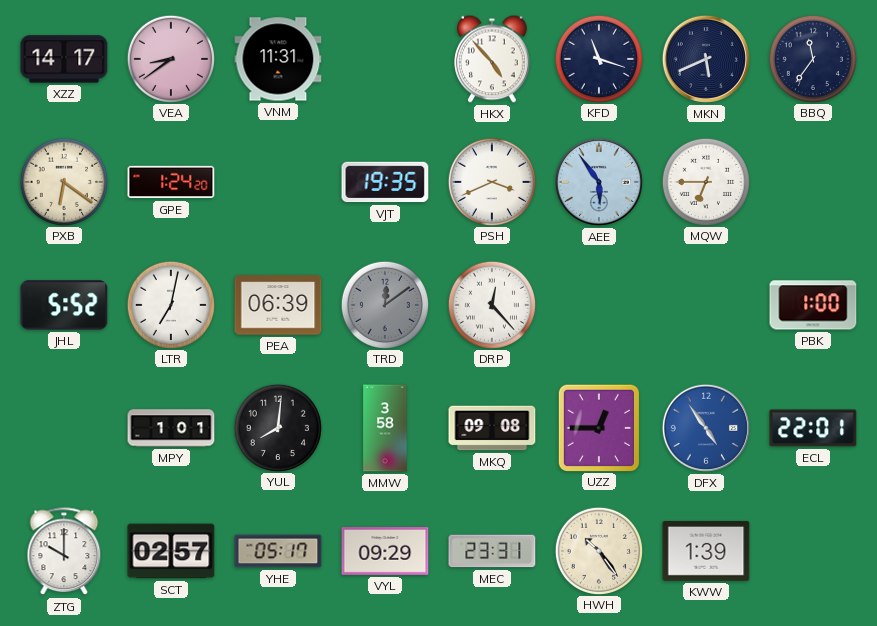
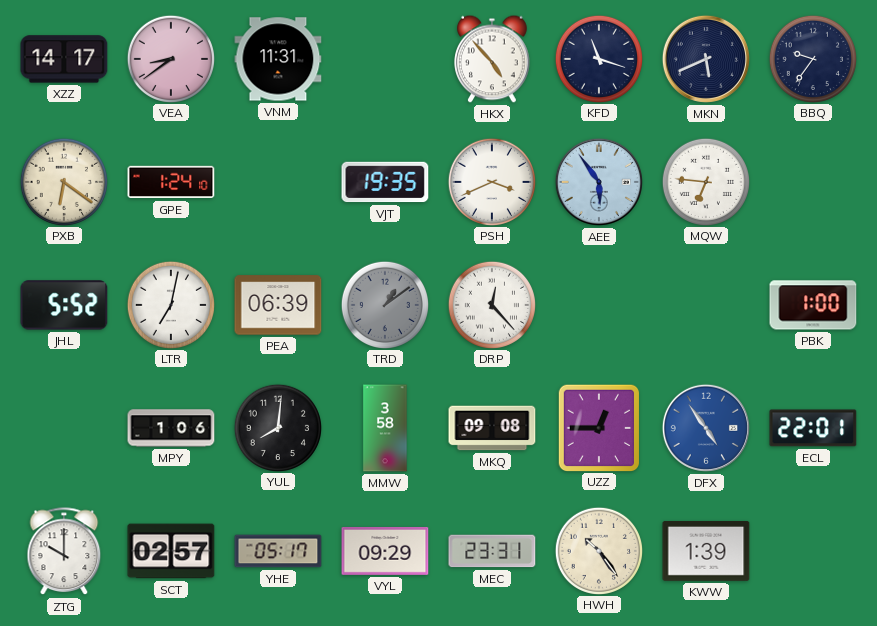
BBQ: 11:36 -> 9:36
GPE: 1:24:20 -> 1:24:10
MQW: 6:45 -> 6:46
TRD: 12:09 -> 1:09
MPY: 1:01 -> 1:06
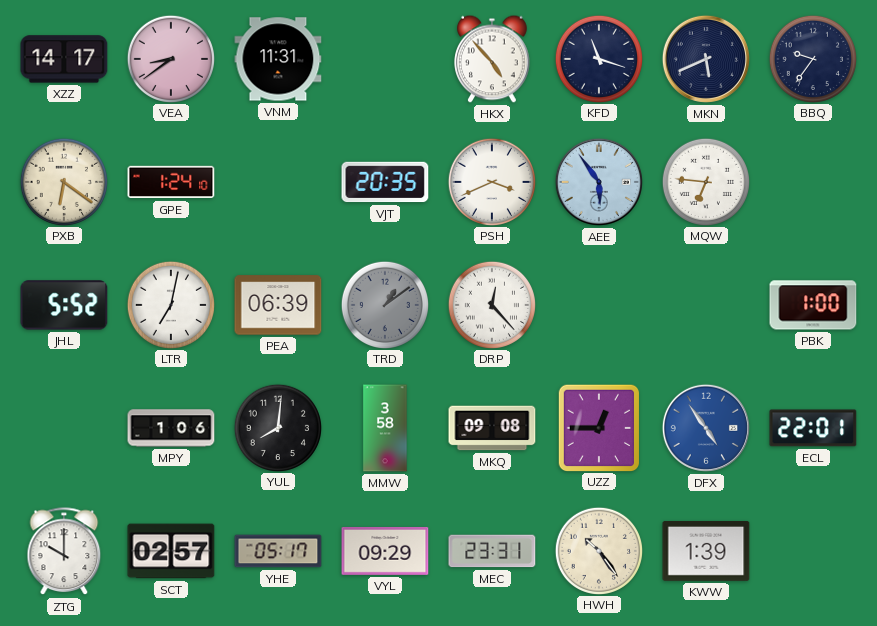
VJT: 19:35 -> 20:35
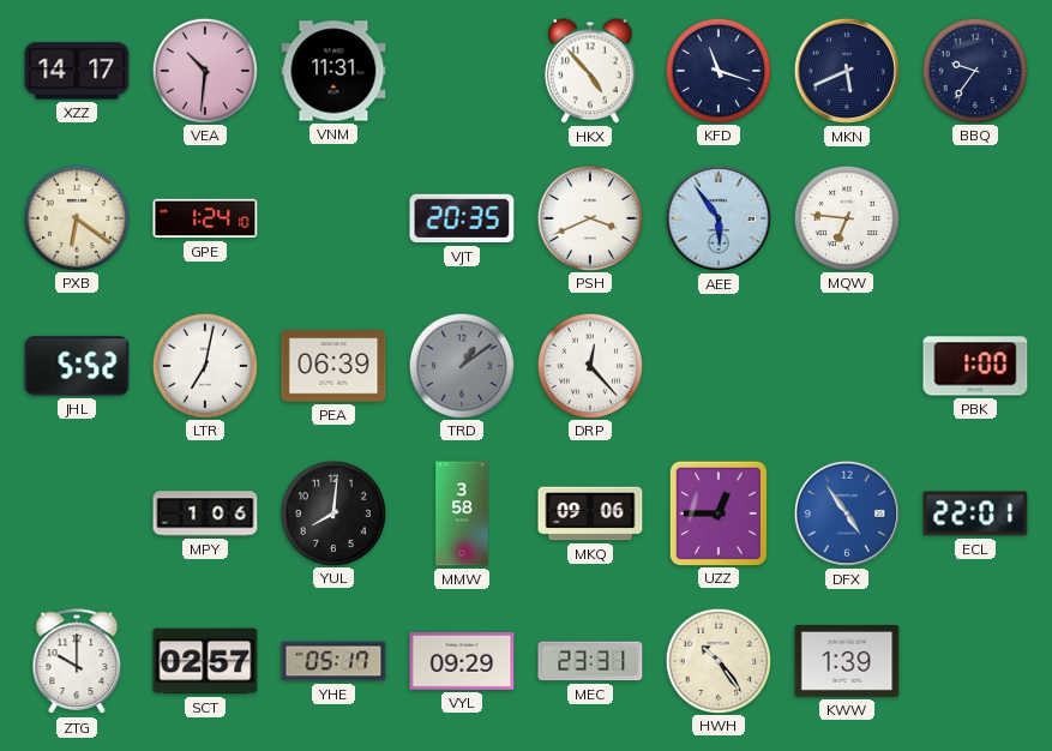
VEA: 8:39 -> 10:31
MKQ: 09:08 -> 09:06
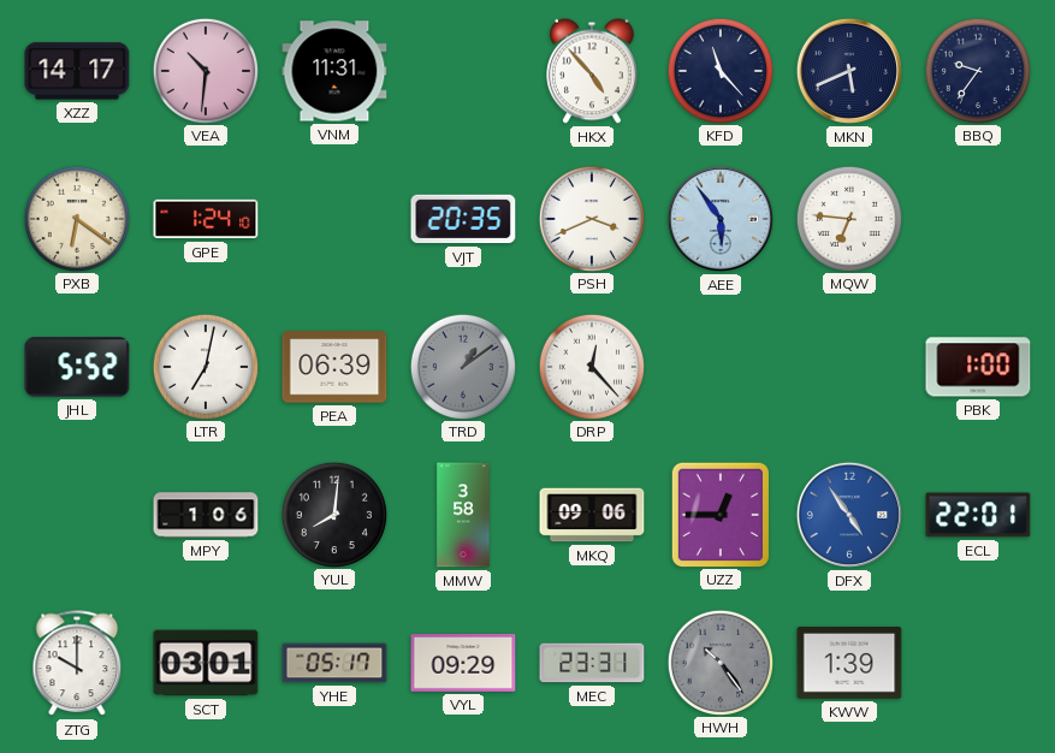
KFD: 11:18 -> 11:23
SCT: 02:57 -> 03:01
HWH dial: cream -> grey
